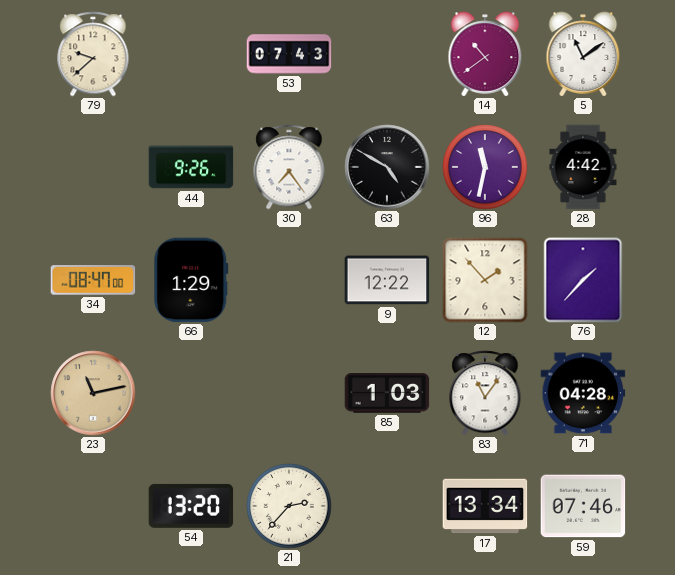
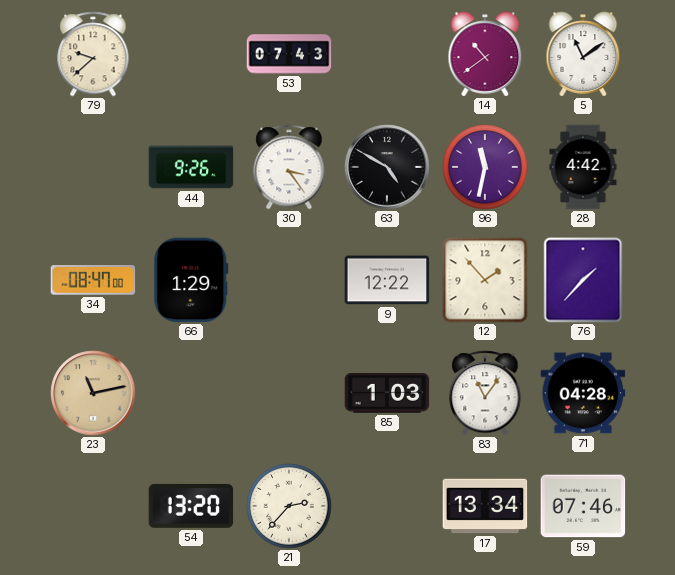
30: 7:24 -> 3:24
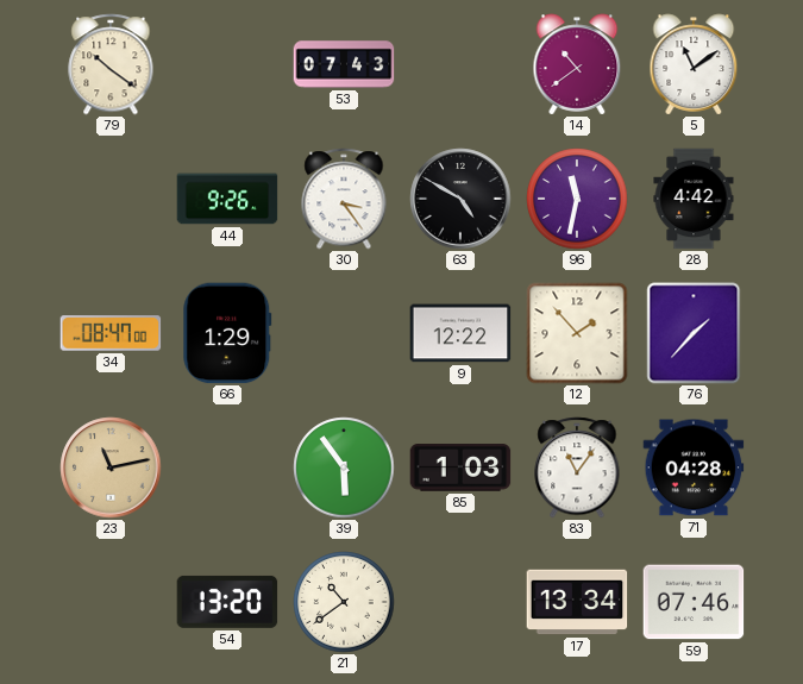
79: 9:38 -> 10:21
39: none -> 5:54
21: 2:37 -> 10:39
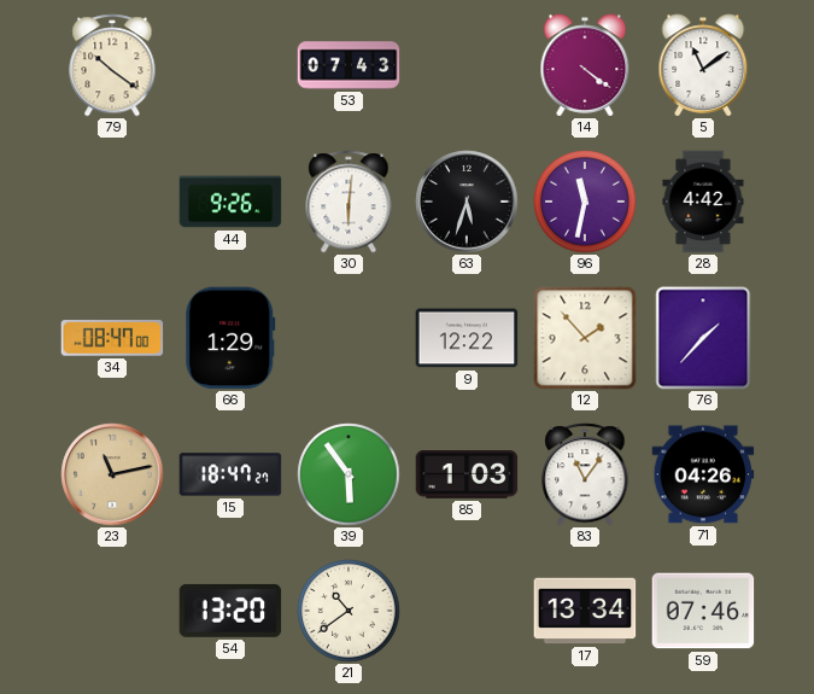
14: 10:39 -> 4:21
30: 3:24 -> 6:01
63: 4:50 -> 5:33
15: none -> 18:47
71: 04:28 -> 04:26
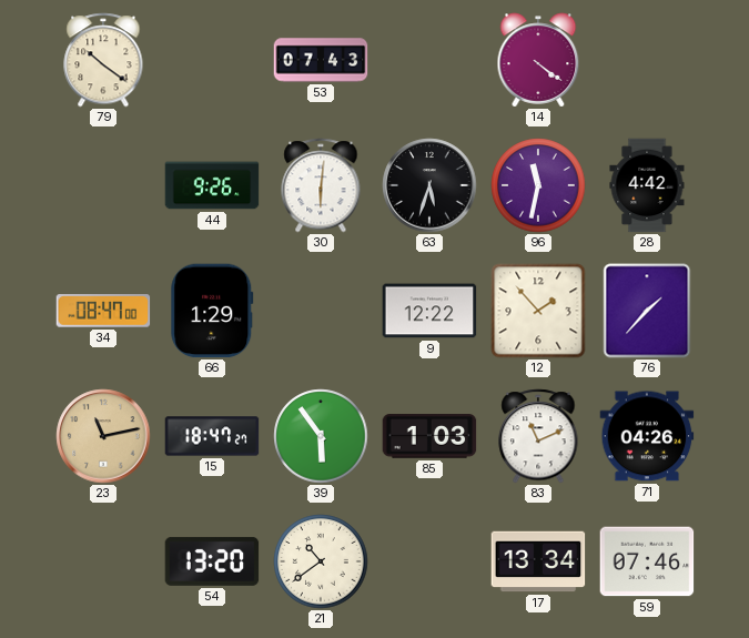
5: 11:09 -> none
83: 11:06 -> 11:11
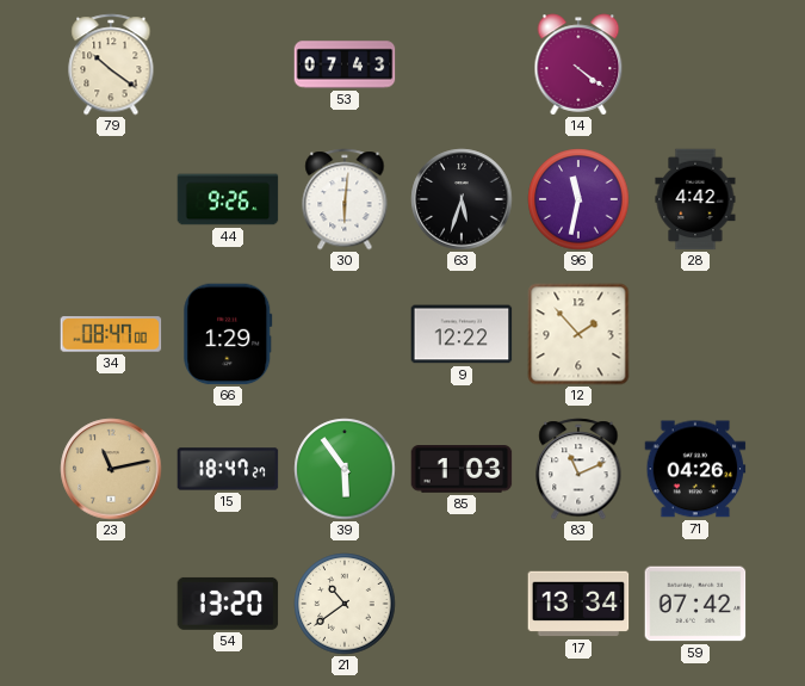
76: 1:37 -> none
59: 07:46 -> 07:42
